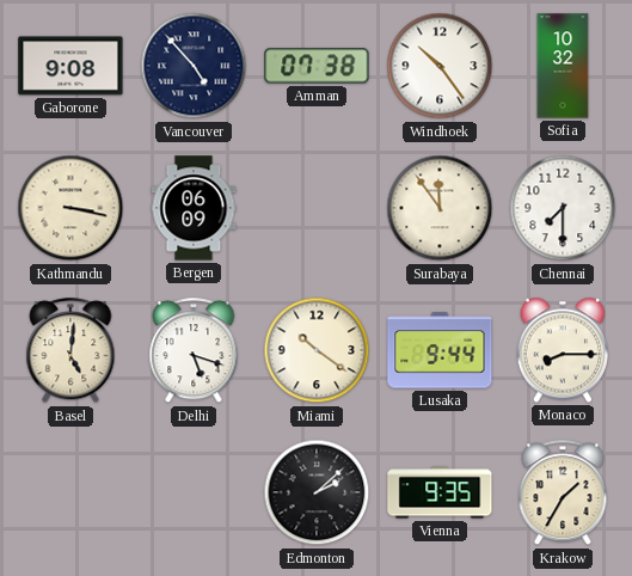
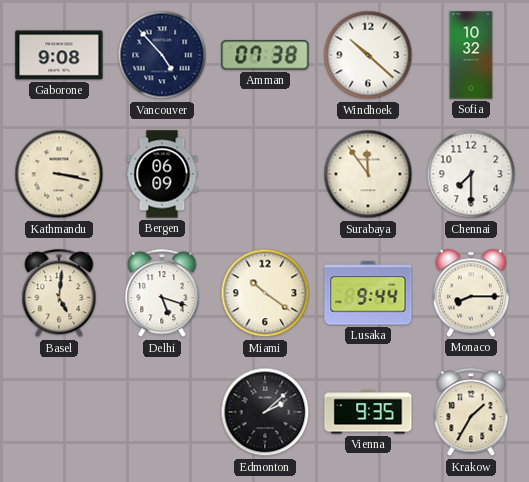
Windhoek: 10:24 -> 10:22
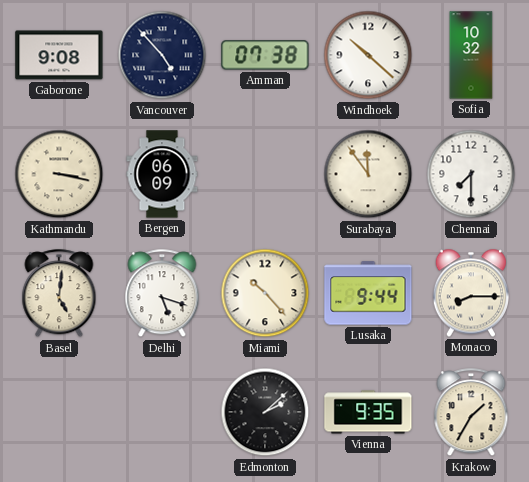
Miami: 10:21 -> 10:23
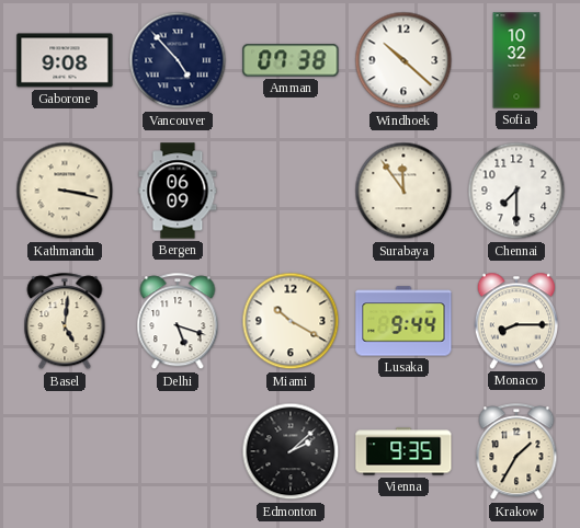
Miami: 10:23 -> 10:20
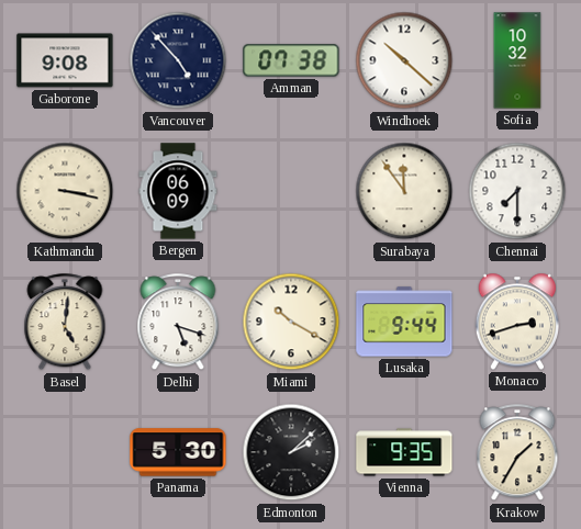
Monaco: 8:15 -> 2:42
Panama: none -> 5:30
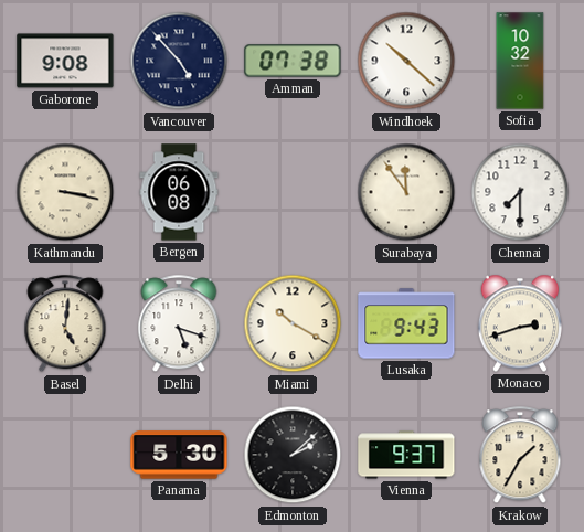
Bergen: 06:09 -> 06:08
Lusaka: 9:44 -> 9:43
Vienna: 9:35 -> 9:37
